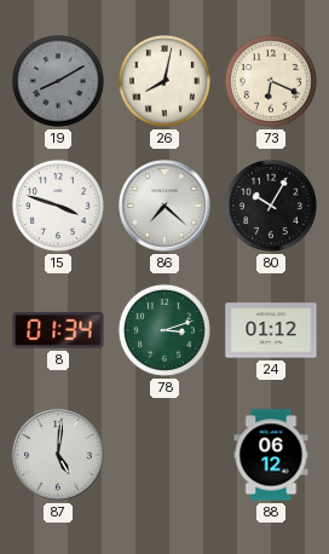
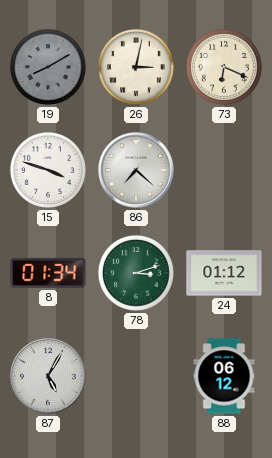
26: 8:02 -> 3:02
80: 10:05 -> none
87: 5:01 -> 5:05
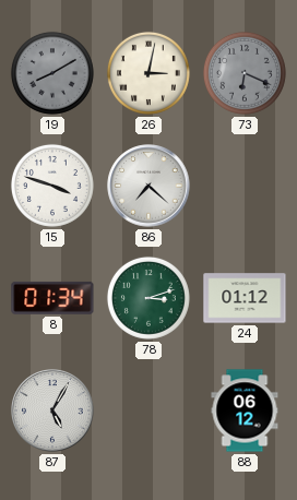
73 dial: cream -> grey
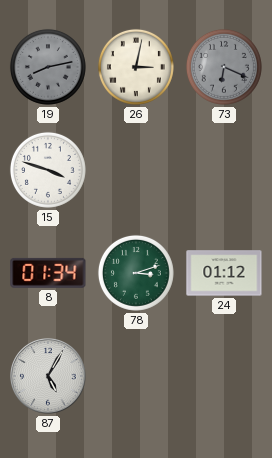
19: 8:10 -> 8:13
86: 7:22 -> none
88: 06:12 -> none
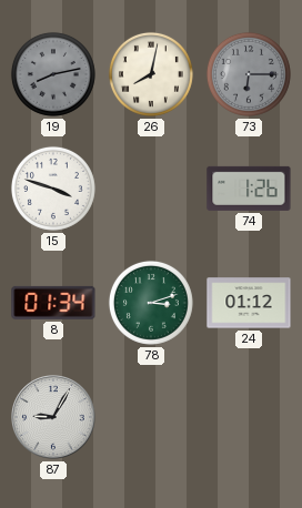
26: 3:02 -> 8:02
73: 6:19 -> 6:15
74: none -> 1:26
87: 5:05 -> 9:05
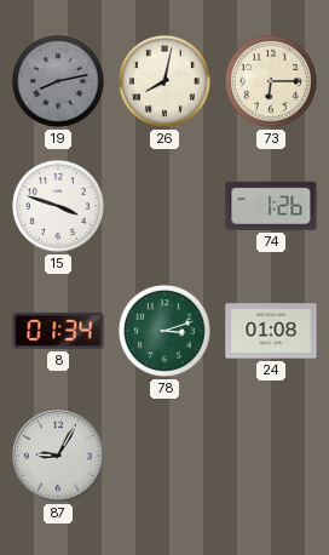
73 dial: grey -> cream
24: 01:12 -> 01:08
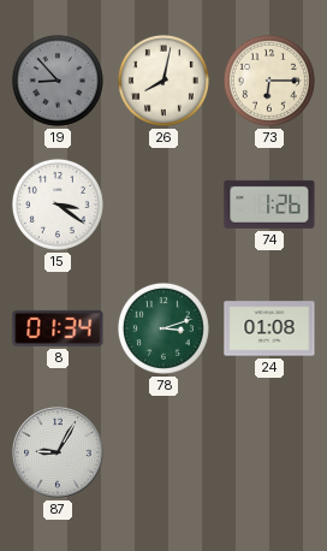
19: 8:13 -> 8:53
15: 3:48 -> 3:21
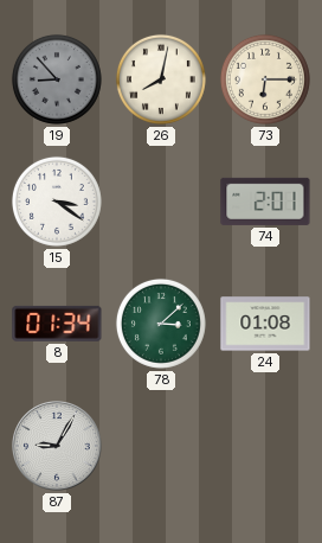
74: 1:26 -> 2:01
78: 3:12 -> 3:08
